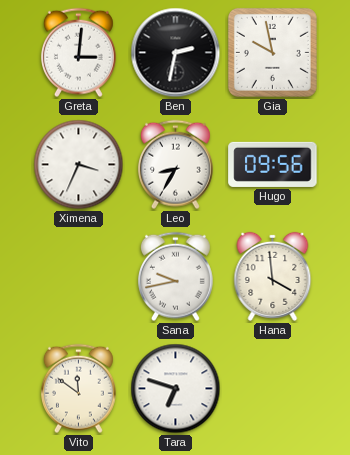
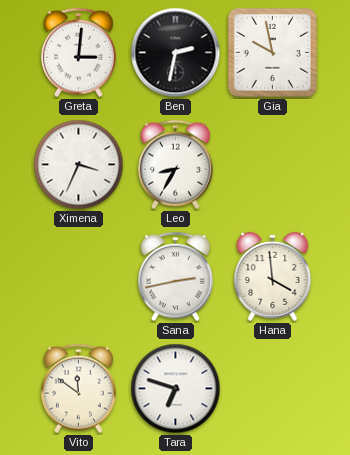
Hugo: 09:56 -> none
Sana: 9:43 -> 2:43
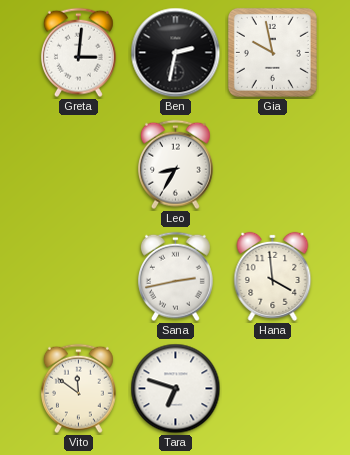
Ximena: 3:34 -> none
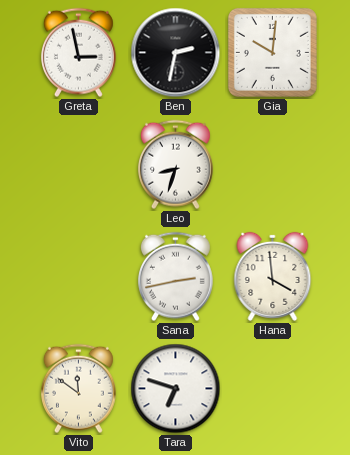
Greta: 3:01 -> 2:58
Gia: 9:58 -> 10:01
Leo: 8:35 -> 8:33
